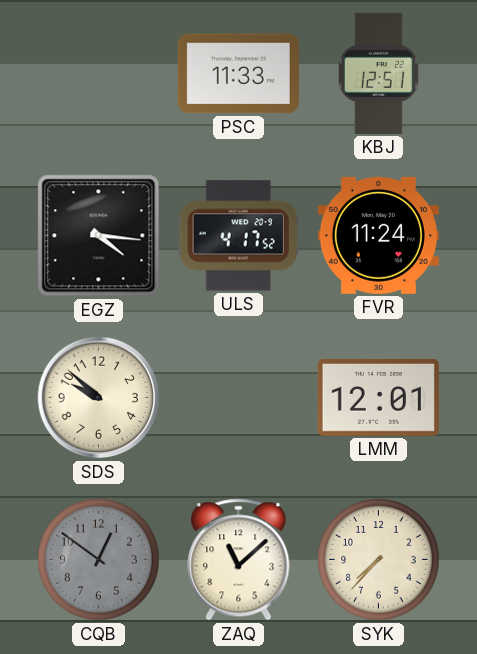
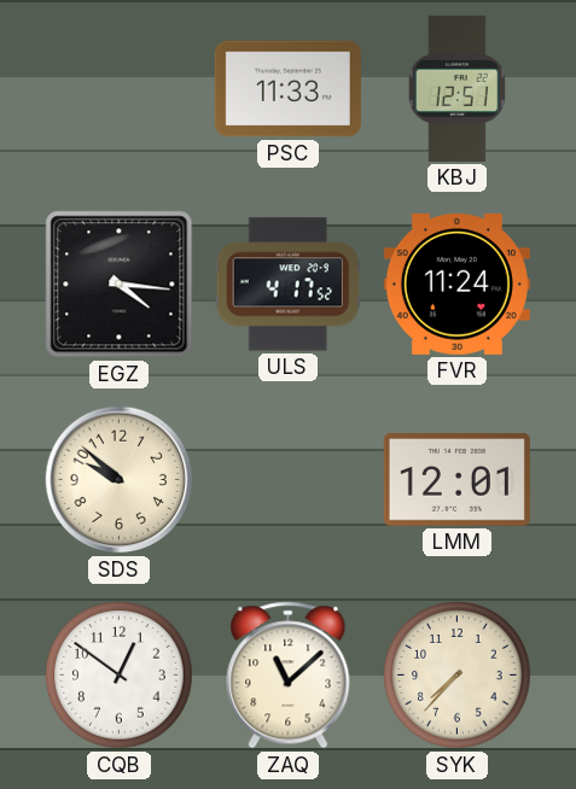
CQB dial: grey -> white
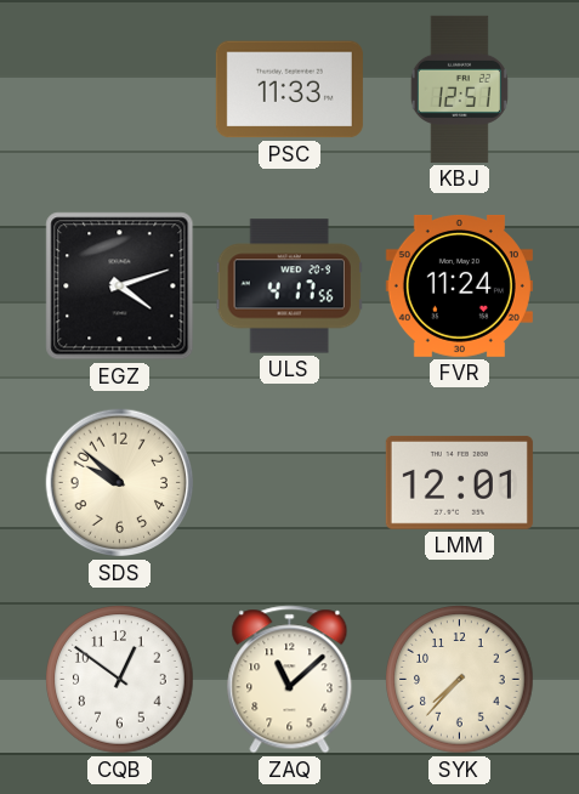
EGZ: 4:16 -> 4:12
ULS: 4:17:52 -> 4:17:56
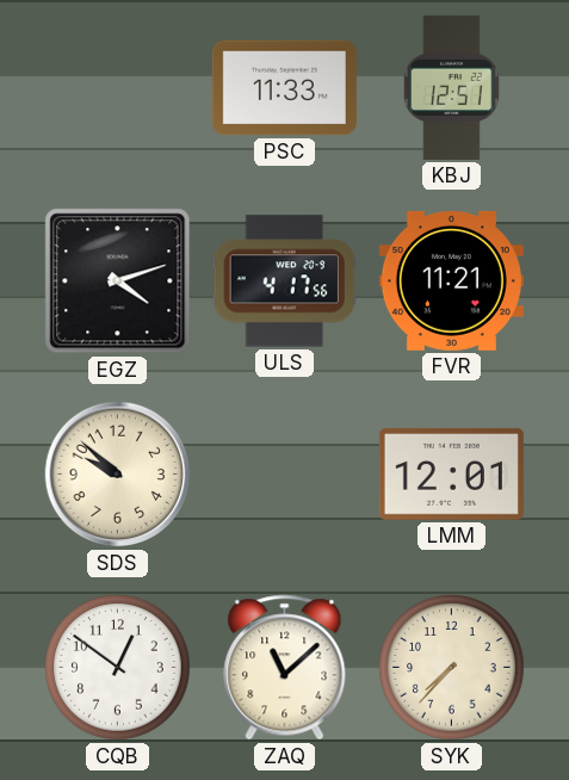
FVR: 11:24 -> 11:21
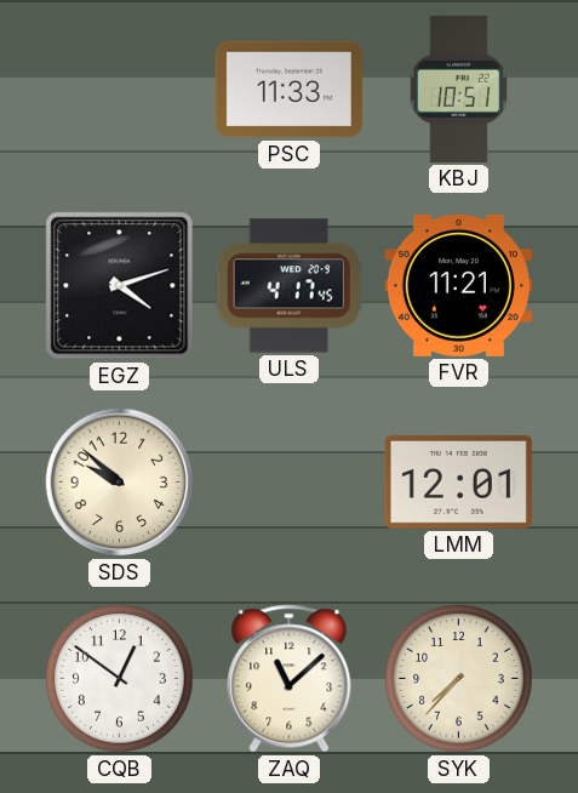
KBJ: 12:51 -> 10:51
ULS: 4:17:56 -> 4:17:45
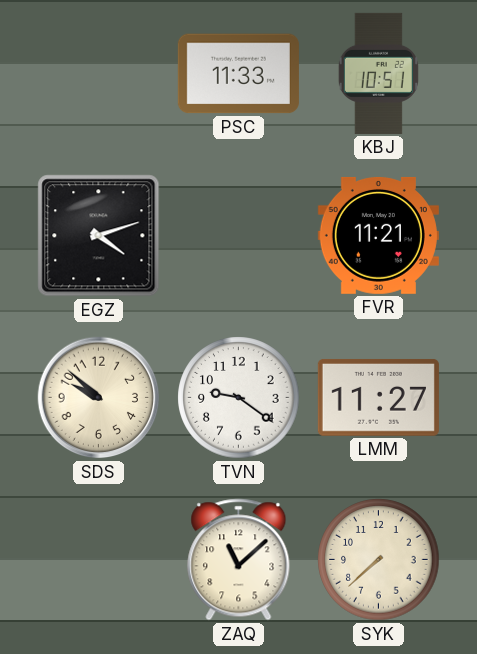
ULS: 4:17 -> none
TVN: none -> 9:21
LMM: 12:01 -> 11:27
CQB: 12:51 -> none
SYK: 7:37 -> 7:38
